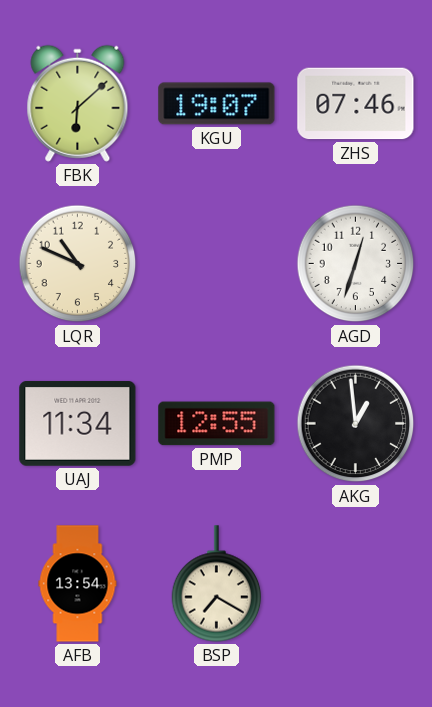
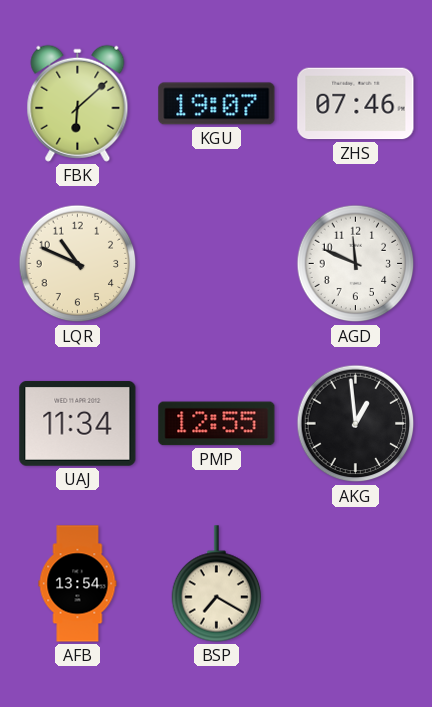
AGD: 12:33 -> 11:49
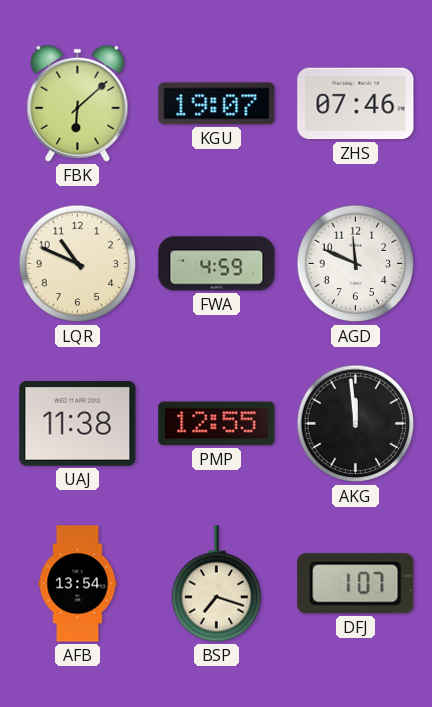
FWA: none -> 4:59
UAJ: 11:34 -> 11:38
AKG: 12:59 -> 11:59
BSP: 7:20 -> 7:18
DFJ: none -> 1:07
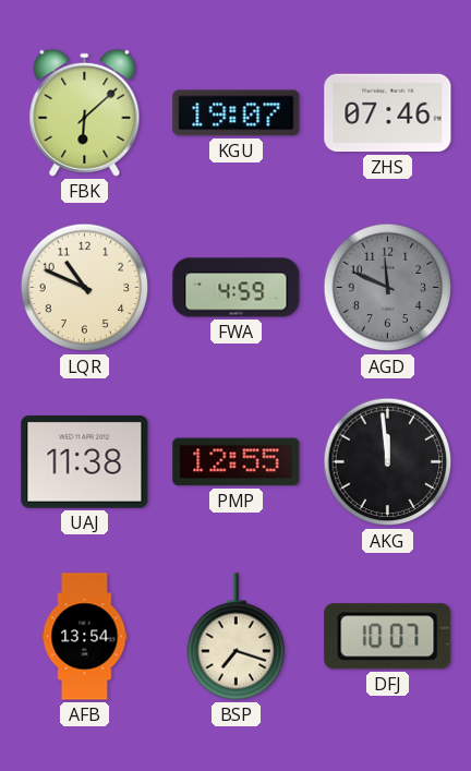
AGD dial: white -> grey
DFJ: 1:07 -> 10:07
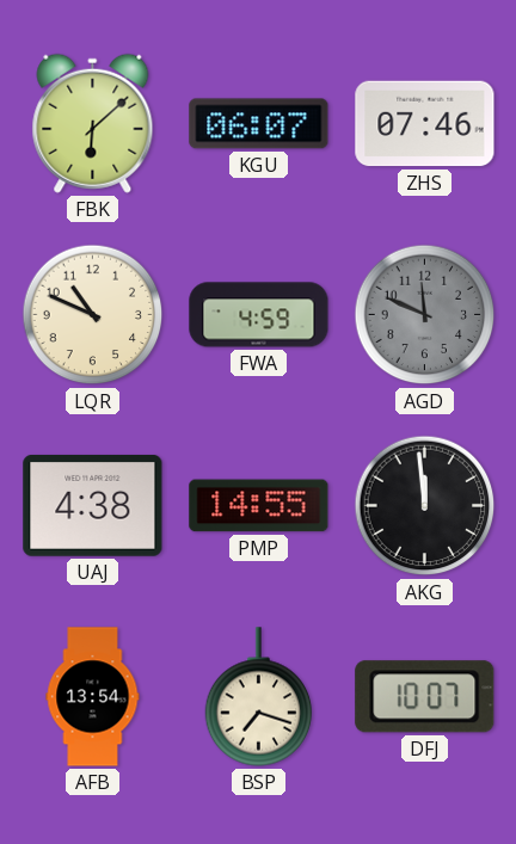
KGU: 19:07 -> 06:07
UAJ: 11:38 -> 4:38
PMP: 12:55 -> 14:55
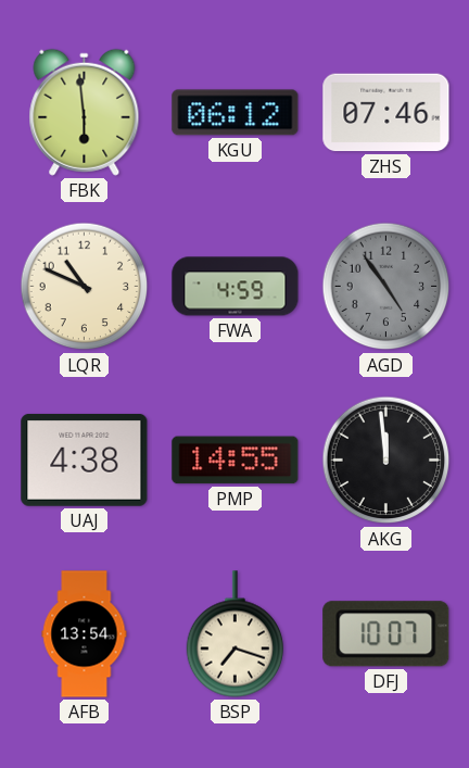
FBK: 6:08 -> 5:59
KGU: 06:07 -> 06:12
AGD: 11:49 -> 4:54
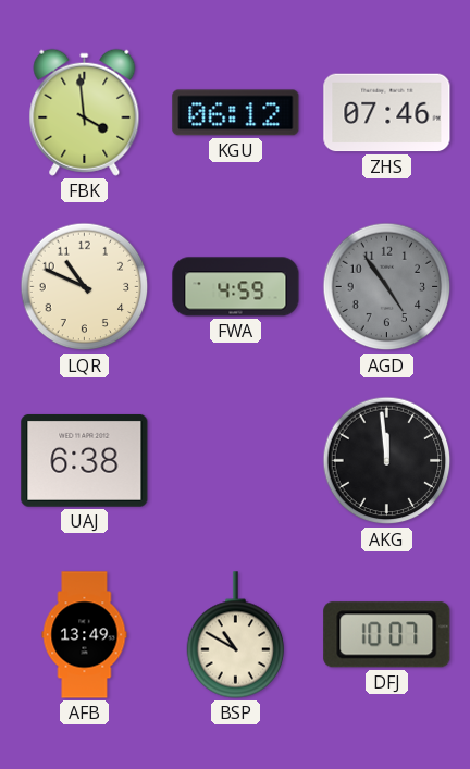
FBK: 5:59 -> 3:59
UAJ: 4:38 -> 6:38
PMP: 14:55 -> none
AFB: 13:54 -> 13:49
BSP: 7:18 -> 10:50
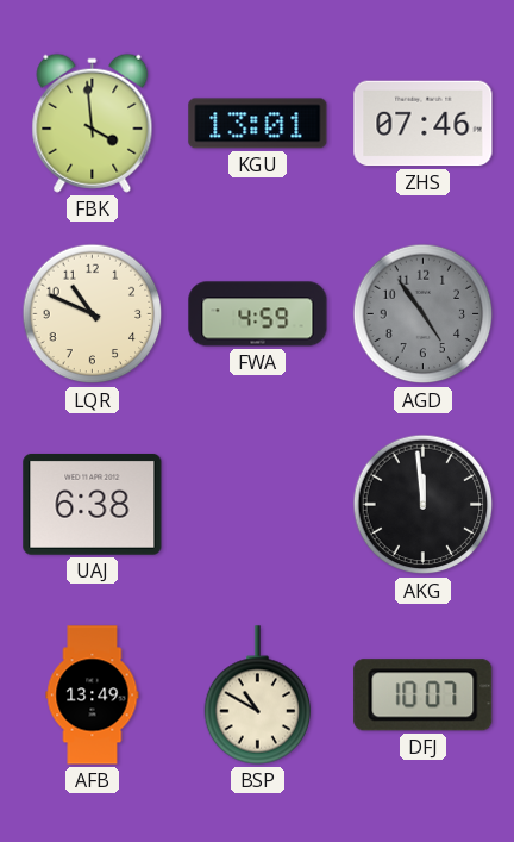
KGU: 06:12 -> 13:01
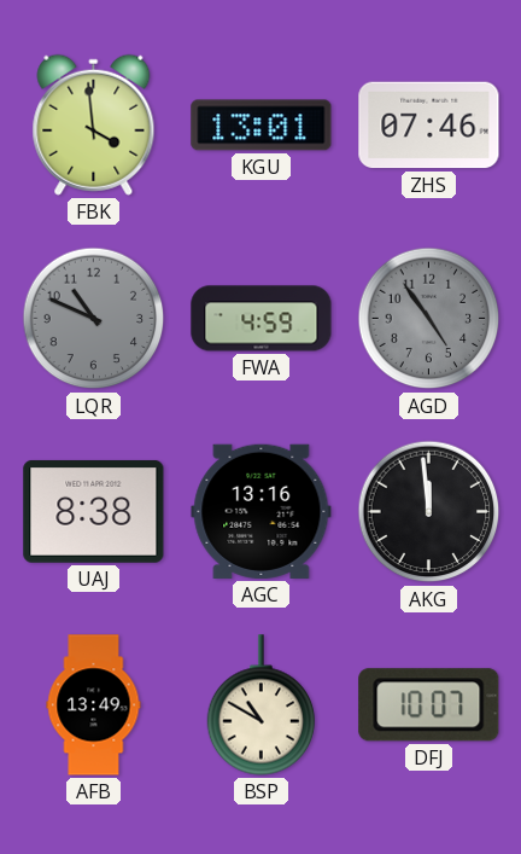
LQR dial: cream -> grey
UAJ: 6:38 -> 8:38
AGC: none -> 13:16
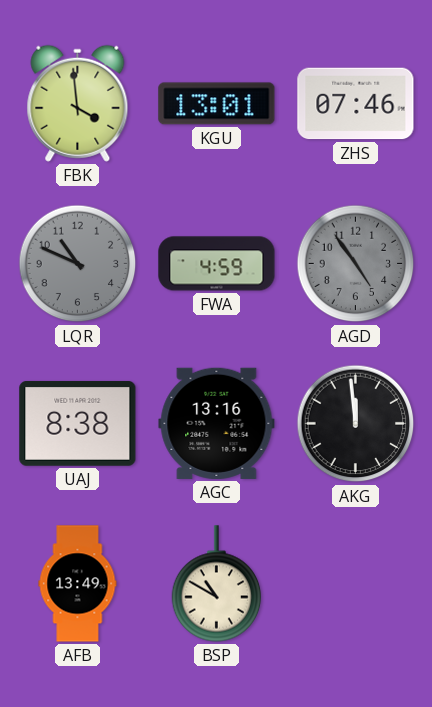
DFJ: 10:07 -> none
